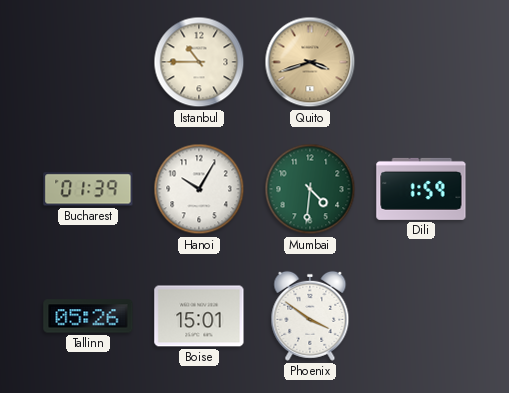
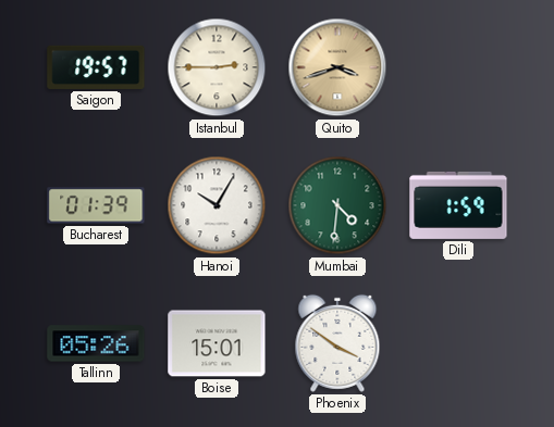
Saigon: none -> 19:57
Istanbul: 10:45 -> 2:45
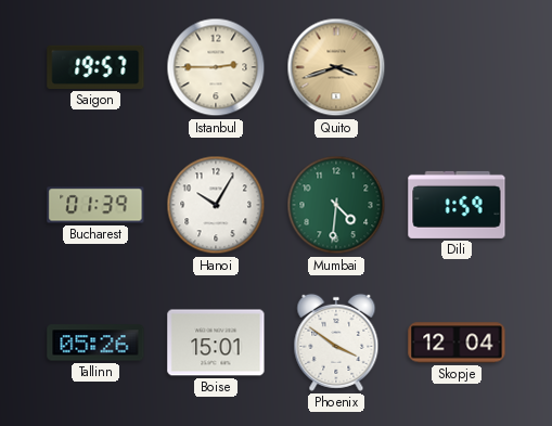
Skopje: none -> 12:04
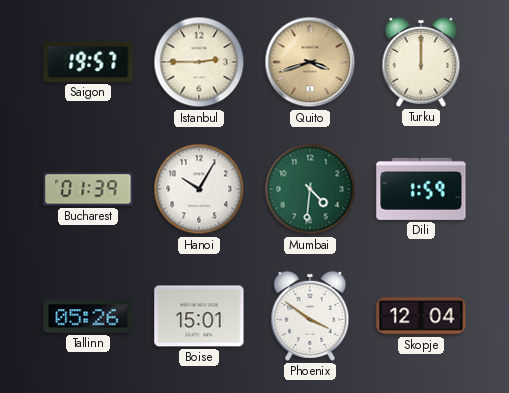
Turku: none -> 12:00
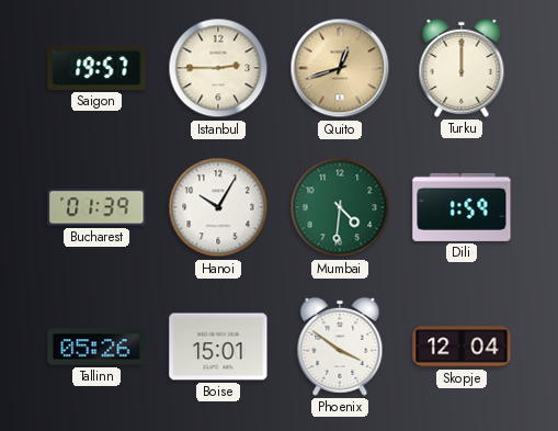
Quito: 3:42 -> 12:42
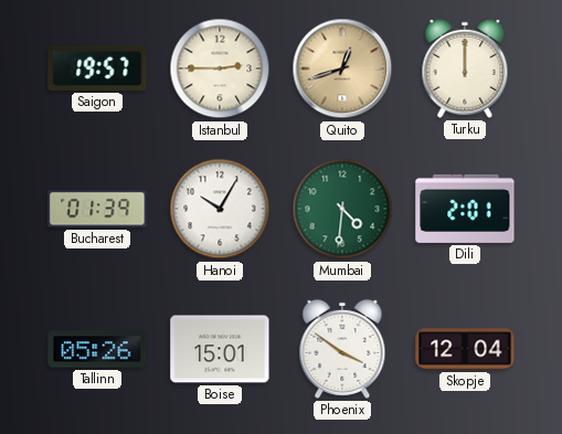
Dili: 1:59 -> 2:01
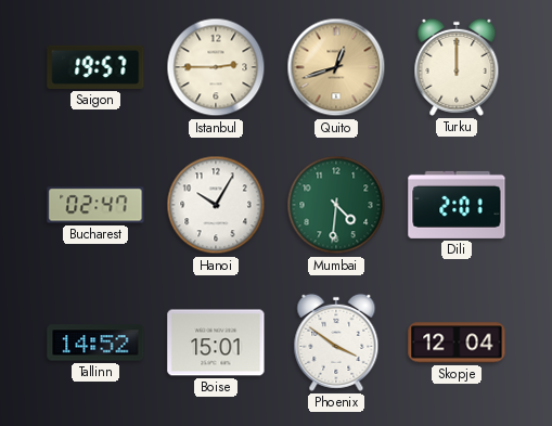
Bucharest: 01:39 -> 02:47
Tallinn: 05:26 -> 14:52
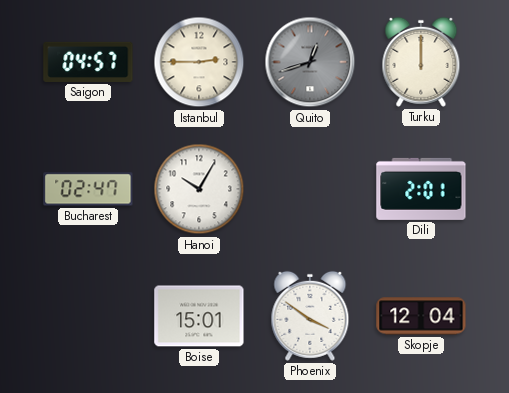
Saigon: 19:57 -> 04:57
Quito dial: champagne -> grey
Mumbai: 4:31 -> none
Tallinn: 14:52 -> none
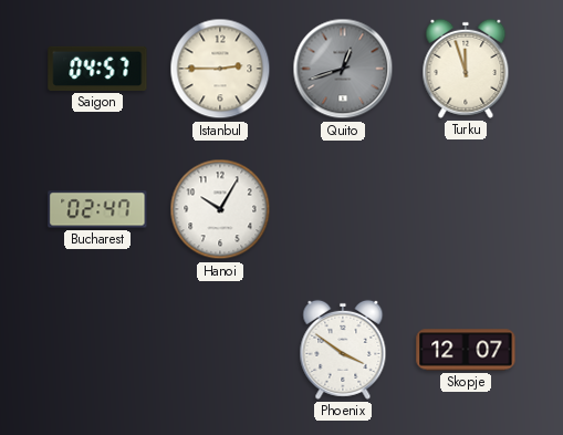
Turku: 12:00 -> 11:57
Dili: 2:01 -> none
Boise: 15:01 -> none
Skopje: 12:04 -> 12:07
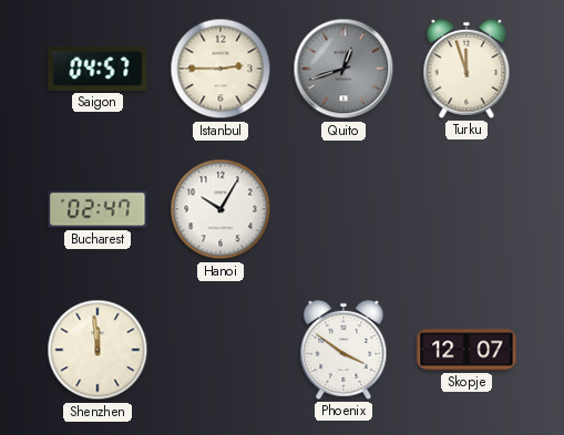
Shenzhen: none -> 11:59
